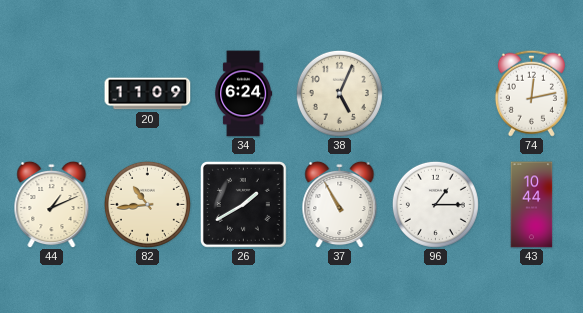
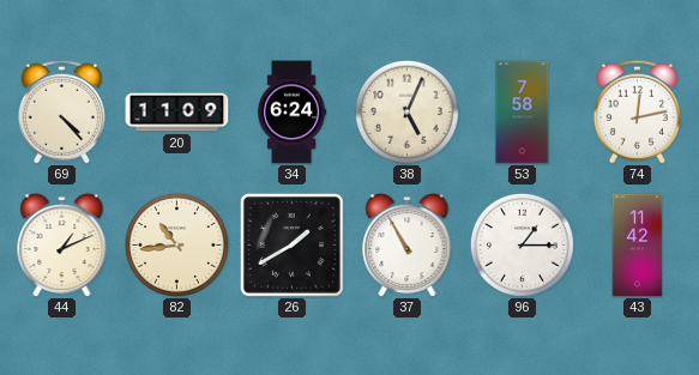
69: none -> 4:23
53: none -> 7:58
43: 10:44 -> 11:42
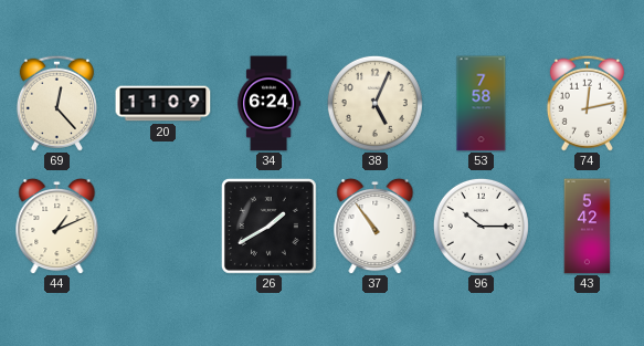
69: 4:23 -> 12:23
82: 10:44 -> none
37: 10:55 -> 10:54
96: 1:15 -> 10:15
43: 11:42 -> 5:42
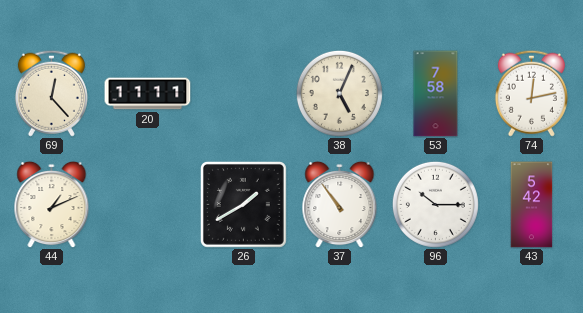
20: 11:09 -> 11:11
34: 6:24 -> none
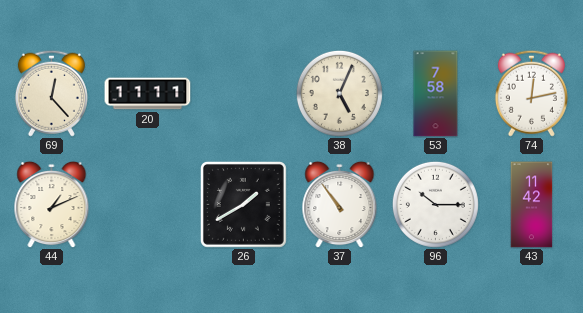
43: 5:42 -> 11:42
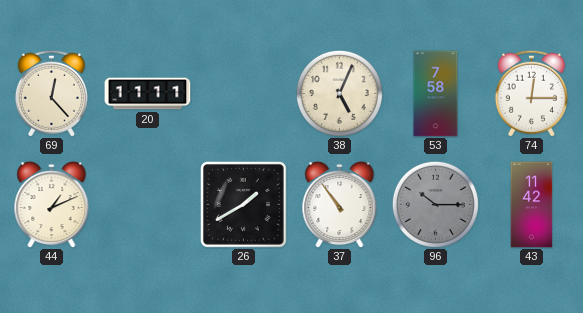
74: 12:13 -> 12:15
96 dial: white -> grey
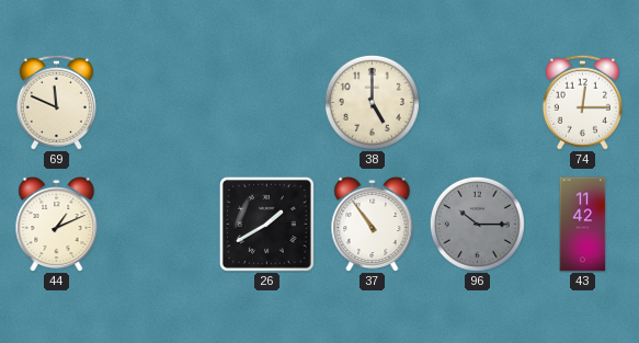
69: 12:23 -> 11:49
20: 11:11 -> none
38: 5:04 -> 5:00
53: 7:58 -> none
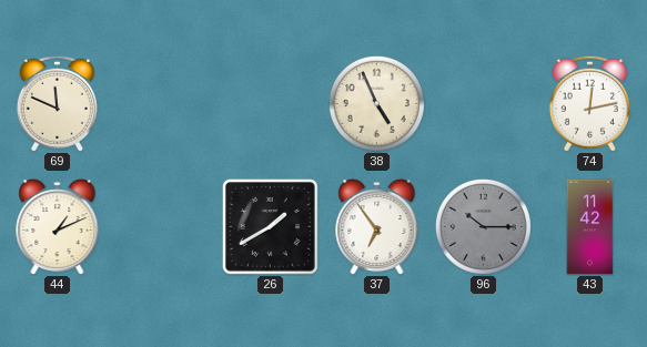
38: 5:00 -> 4:56
74: 12:15 -> 12:13
37: 10:54 -> 6:54
